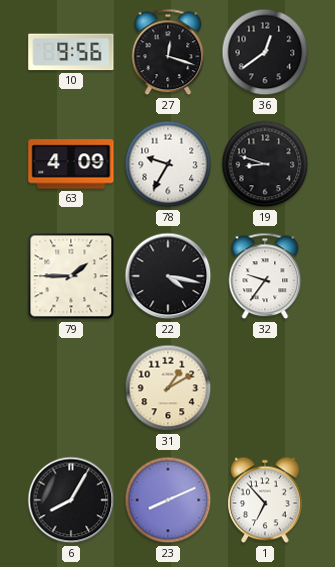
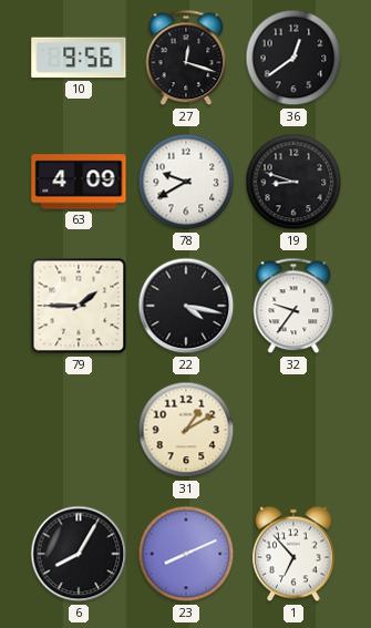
78: 9:35 -> 9:40
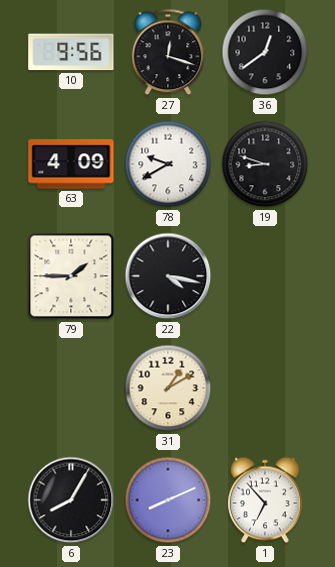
32: 9:36 -> none
